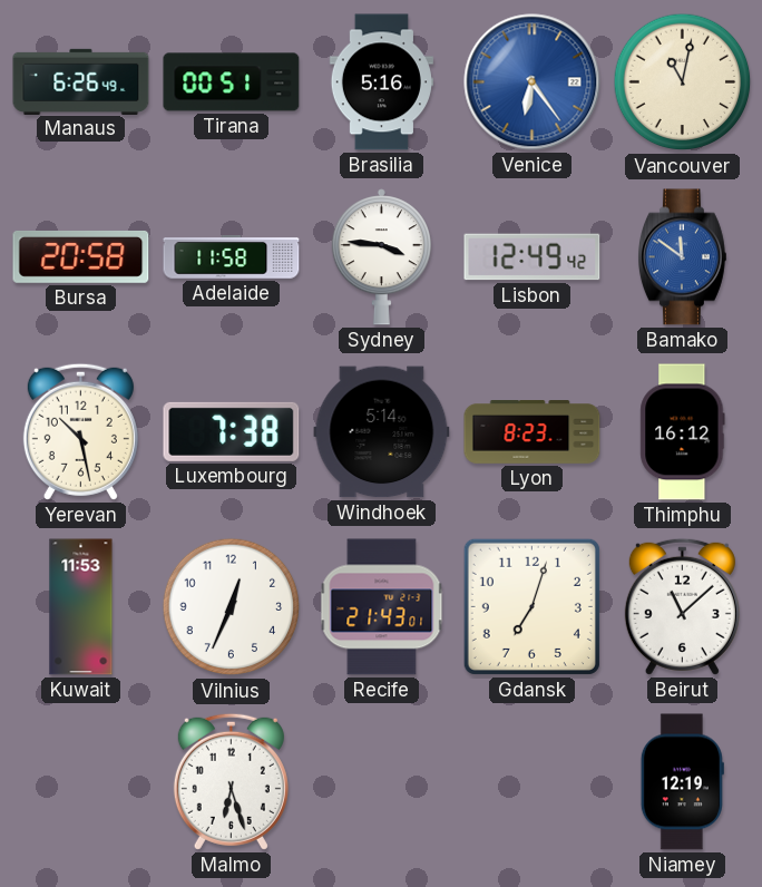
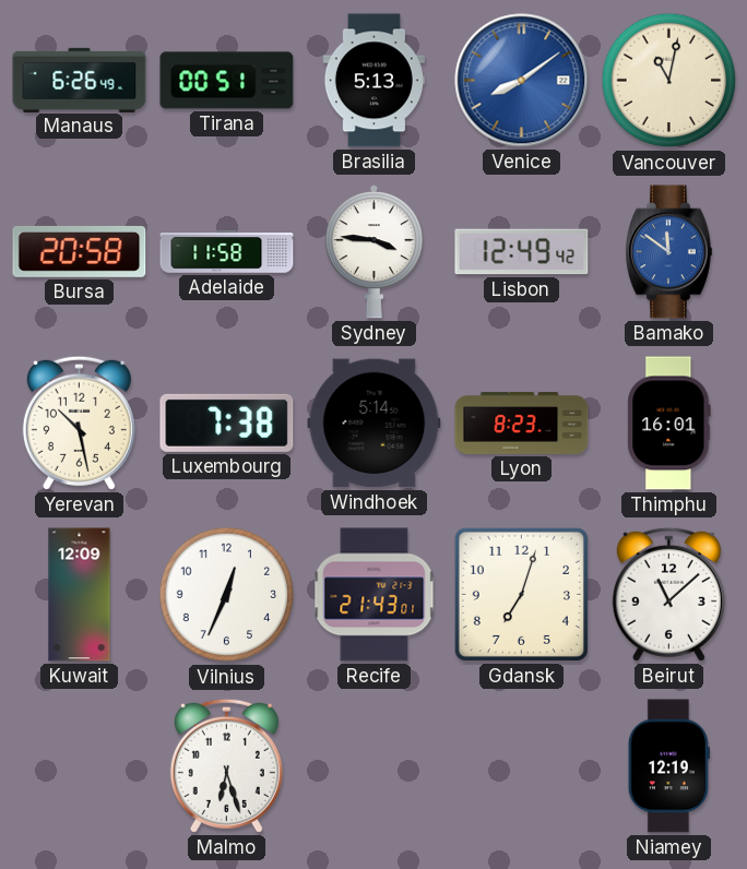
Brasilia: 5:16 -> 5:13
Venice: 6:24 -> 8:09
Thimphu: 16:12 -> 16:01
Kuwait: 11:53 -> 12:09
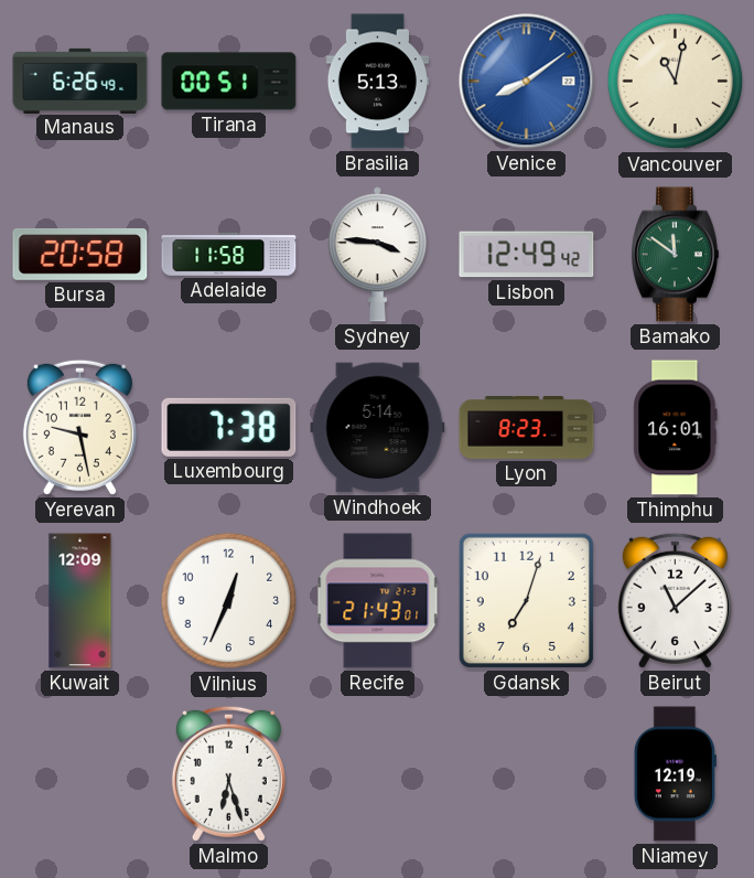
Bamako dial: blue -> green
Yerevan: 10:28 -> 9:28
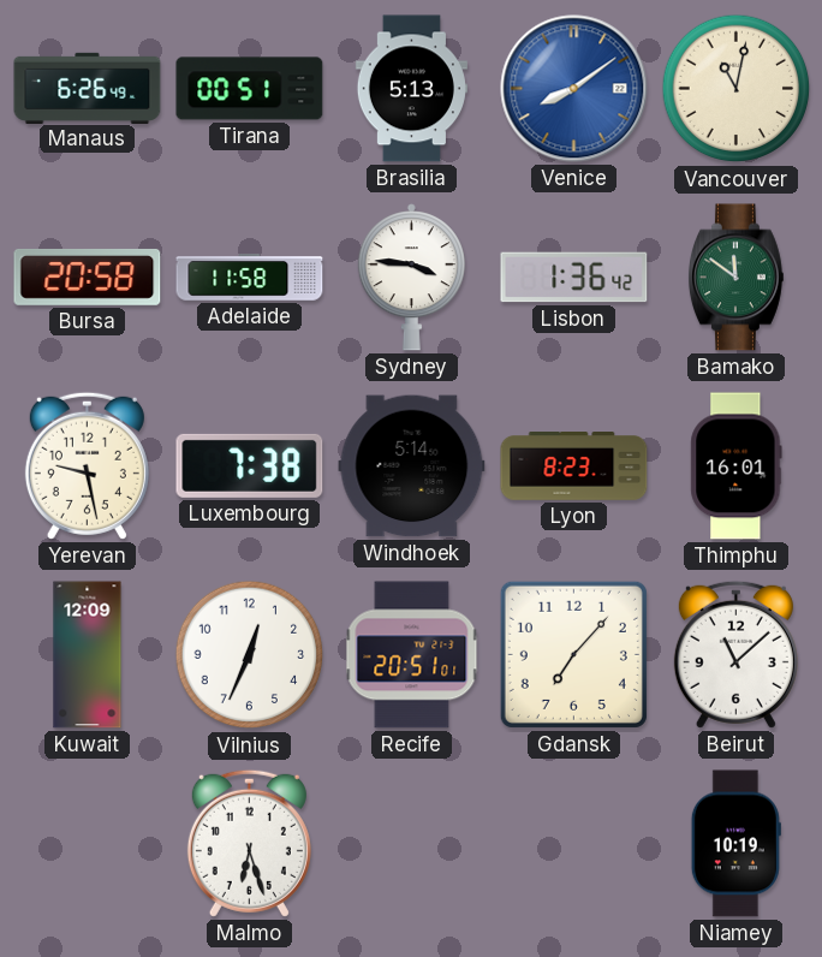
Lisbon: 12:49 -> 1:36
Recife: 21:43 -> 20:51
Gdansk: 7:03 -> 7:07
Niamey: 12:19 -> 10:19
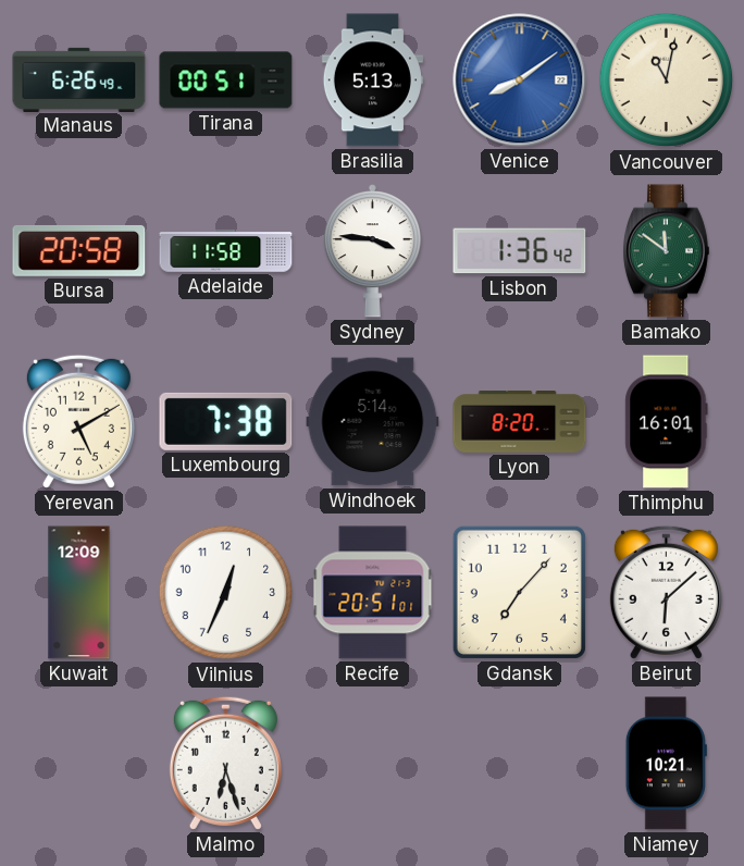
Yerevan: 9:28 -> 5:10
Lyon: 8:23 -> 8:20
Beirut: 11:08 -> 6:08
Niamey: 10:19 -> 10:21
